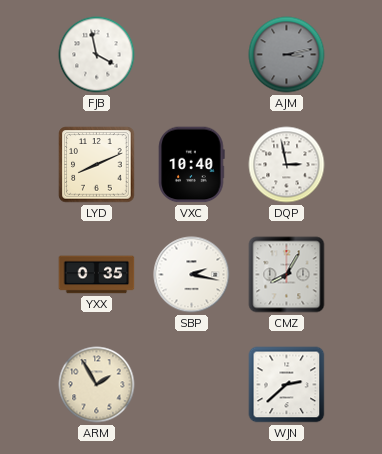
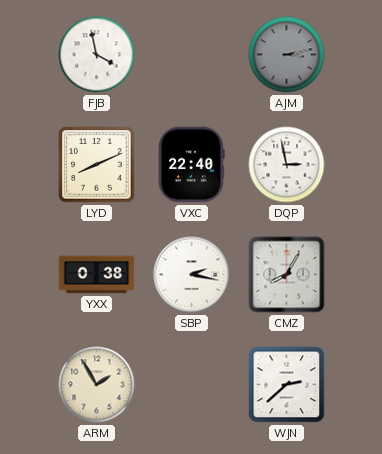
VXC: 10:40 -> 22:40
YXX: 0:35 -> 0:38
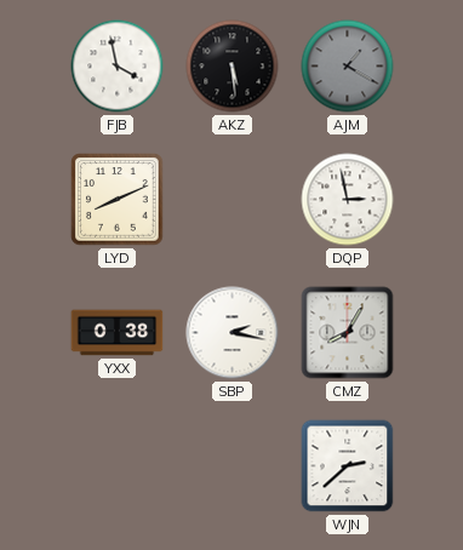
AKZ: none -> 5:29
AJM: 3:13 -> 1:20
VXC: 22:40 -> none
ARM: 1:55 -> none
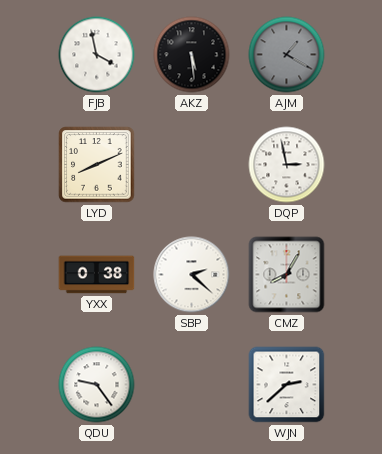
SBP: 2:17 -> 2:22
QDU: none -> 9:24
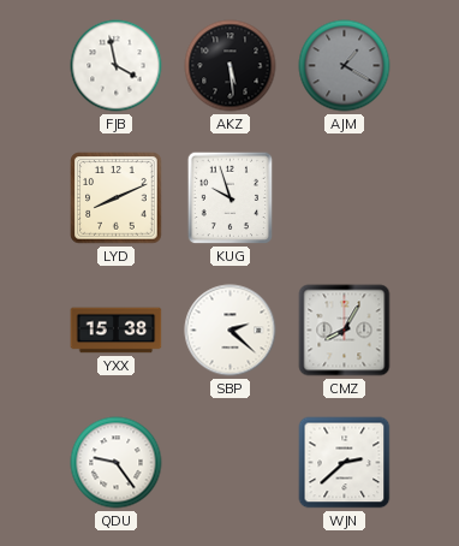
KUG: none -> 9:57
DQP: 2:58 -> none
YXX: 0:38 -> 15:38
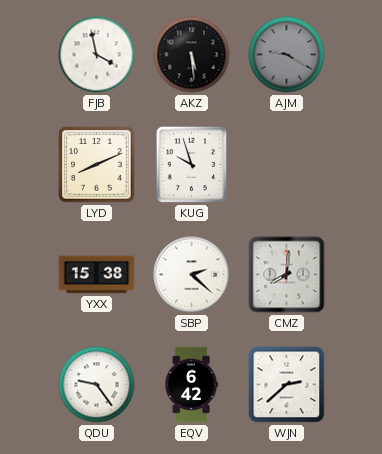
AJM: 1:20 -> 9:20
CMZ: 8:05 -> 8:01
EQV: none -> 6:42
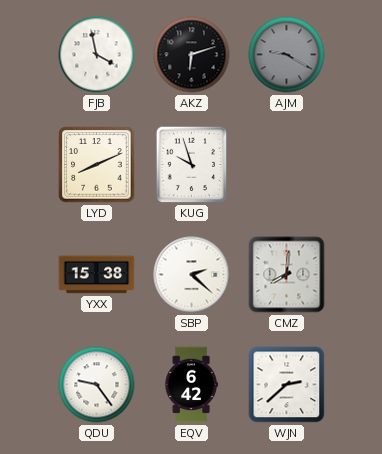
AKZ: 5:29 -> 6:12
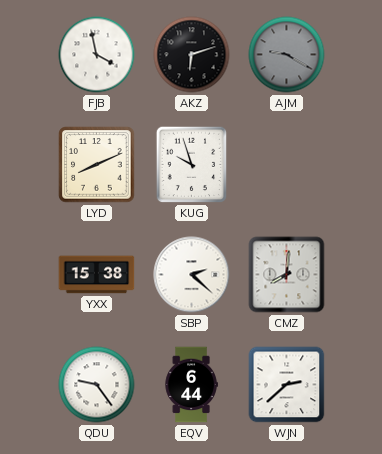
EQV: 6:42 -> 6:44
